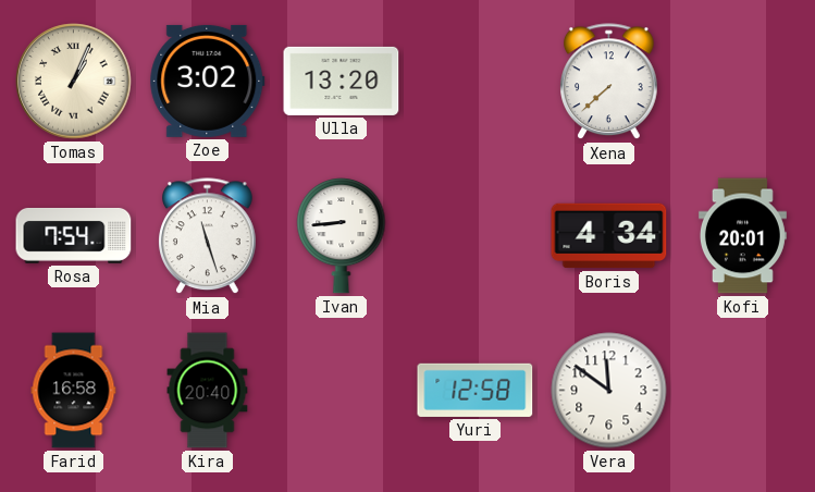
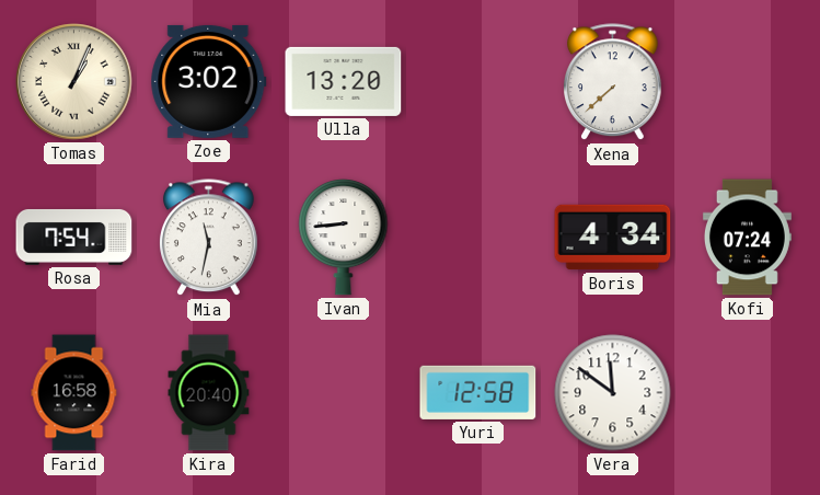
Mia: 11:27 -> 11:32
Kofi: 20:01 -> 07:24
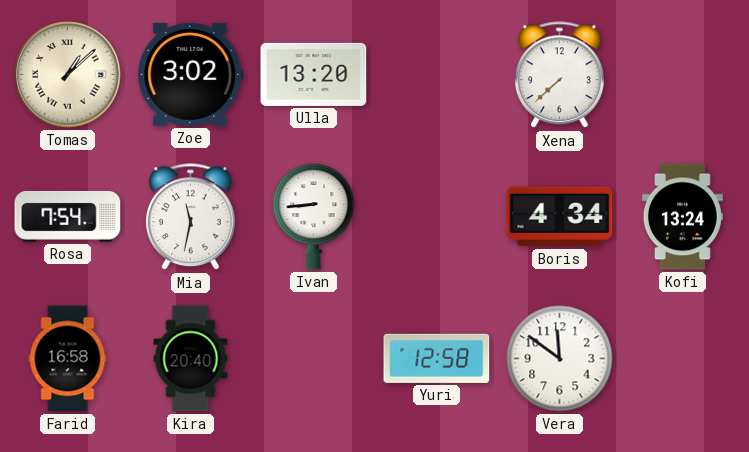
Tomas: 1:04 -> 1:08
Kofi: 07:24 -> 13:24
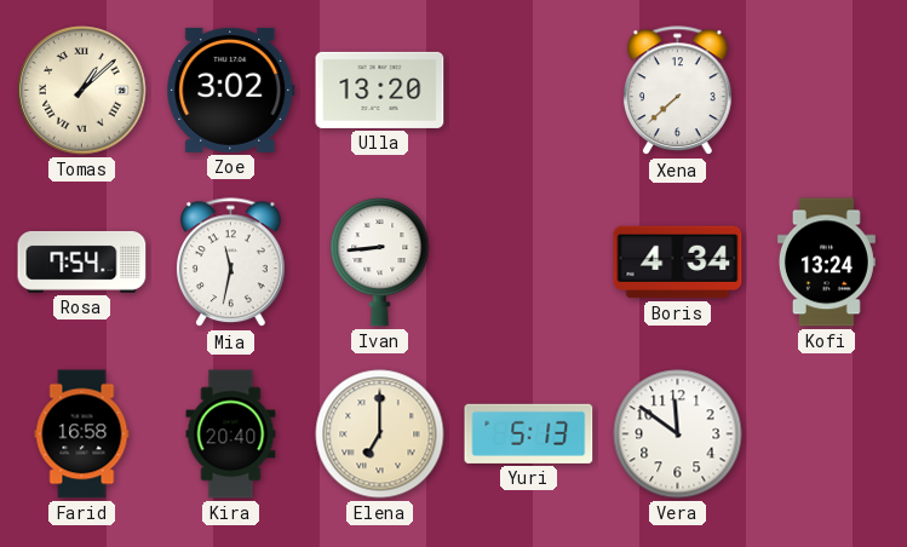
Elena: none -> 7:00
Yuri: 12:58 -> 5:13
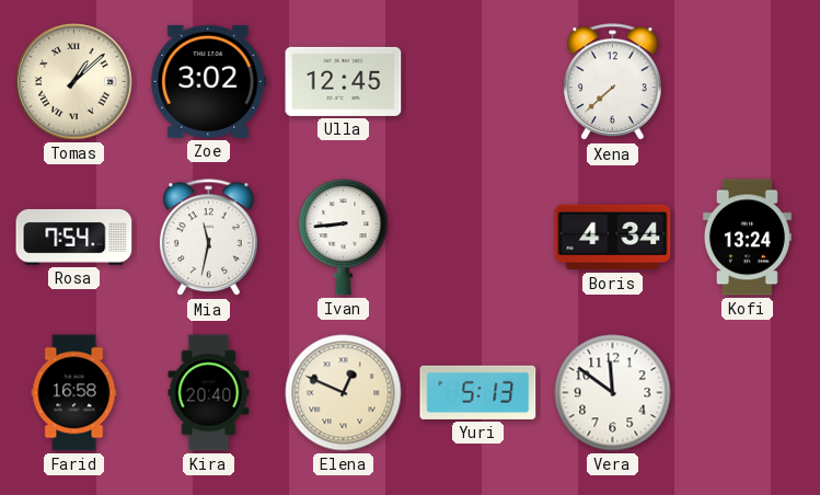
Ulla: 13:20 -> 12:45
Elena: 7:00 -> 12:49
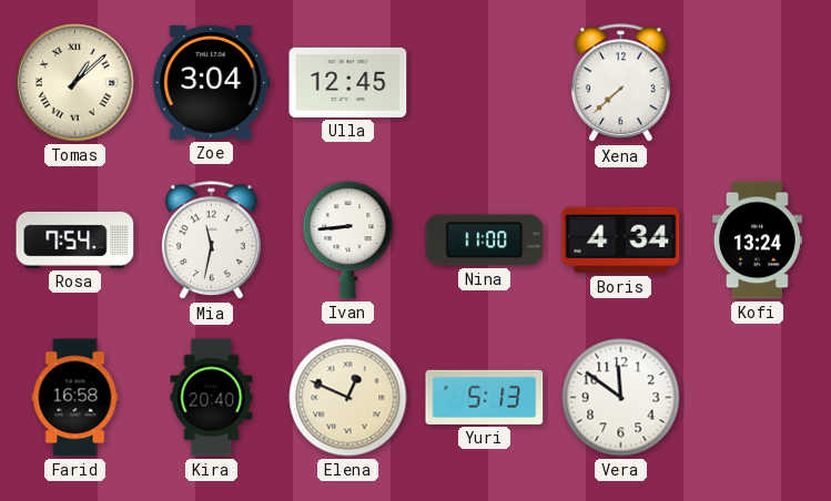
Zoe: 3:02 -> 3:04
Nina: none -> 11:00
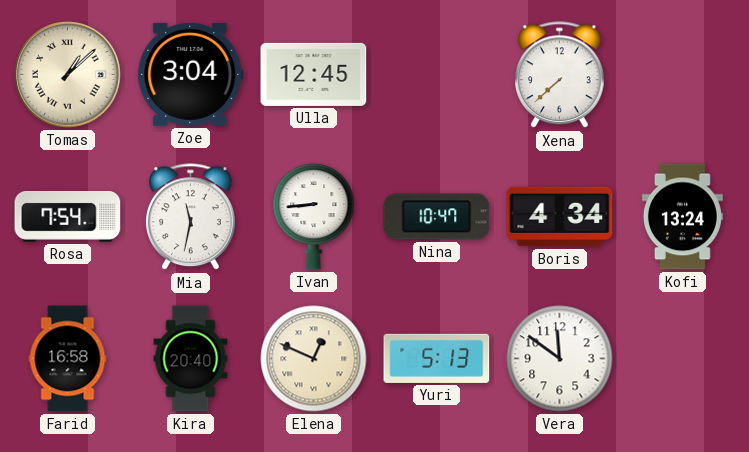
Nina: 11:00 -> 10:47
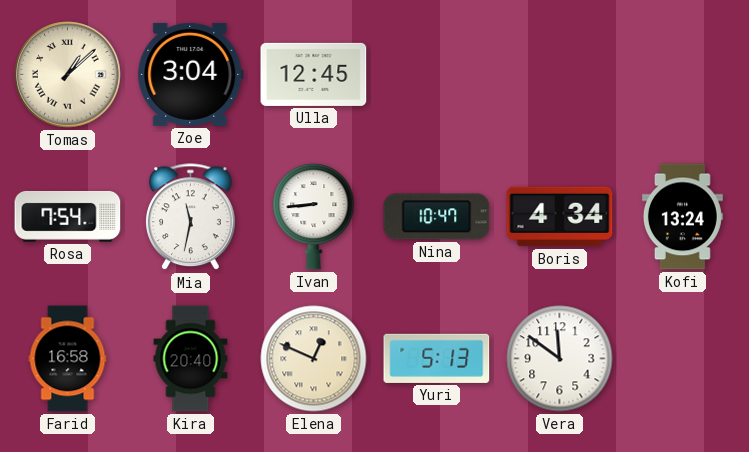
Xena: 7:38 -> none
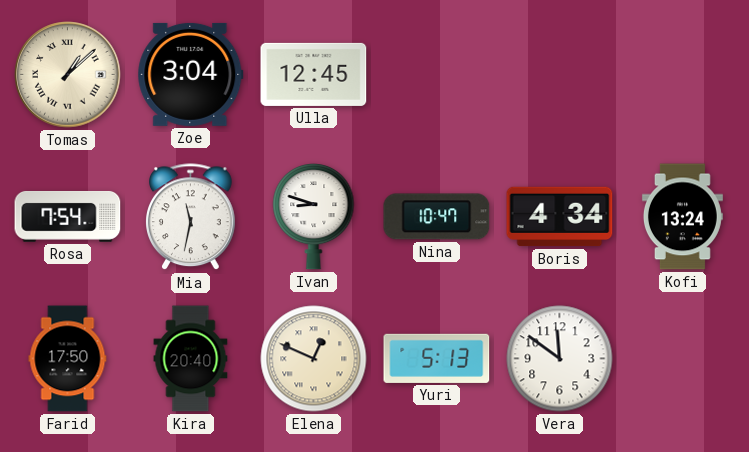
Ivan: 8:44 -> 8:48
Farid: 16:58 -> 17:50
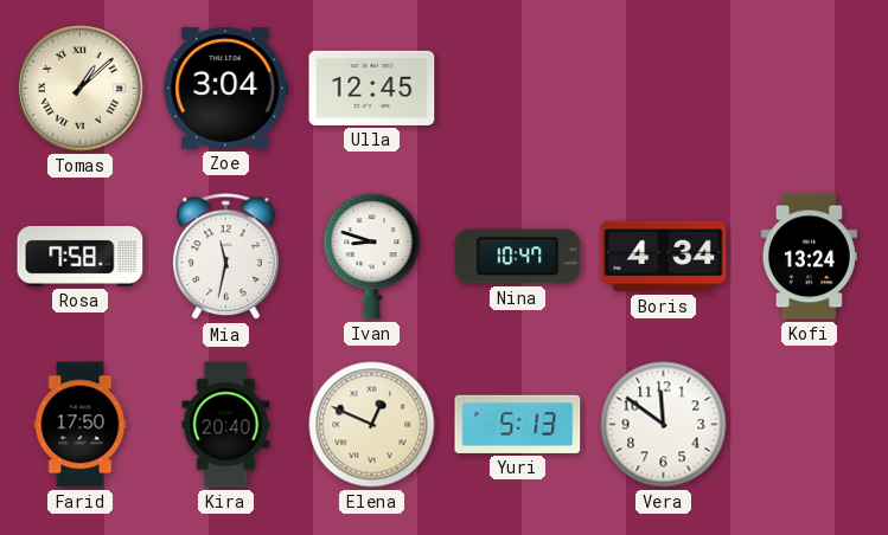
Rosa: 7:54 -> 7:58
